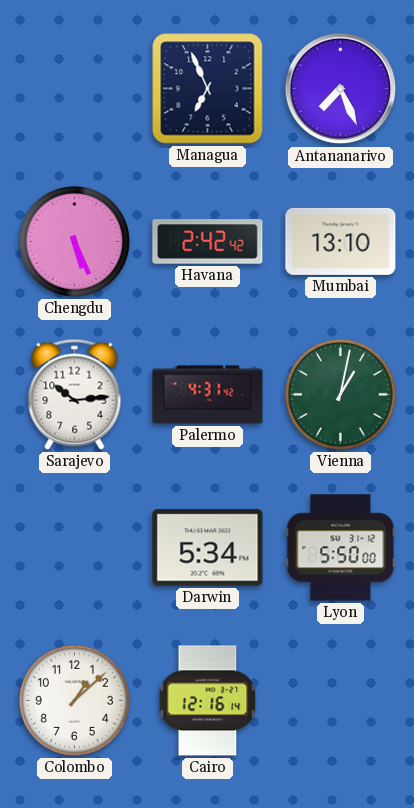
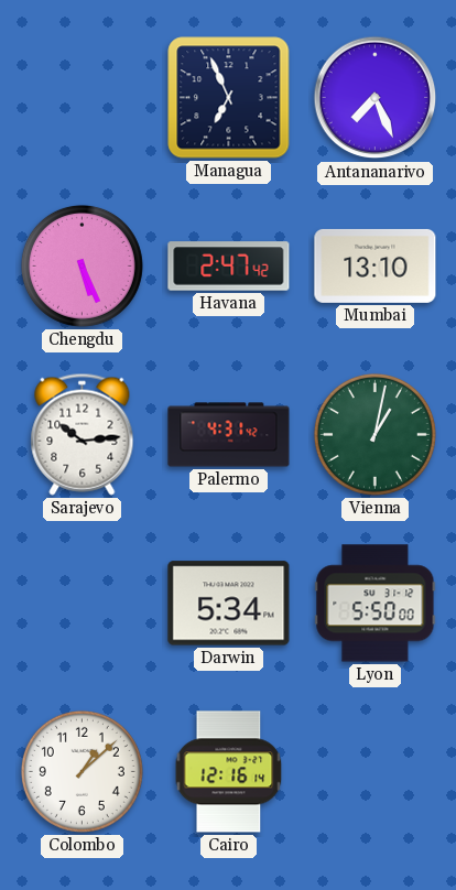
Havana: 2:42 -> 2:47
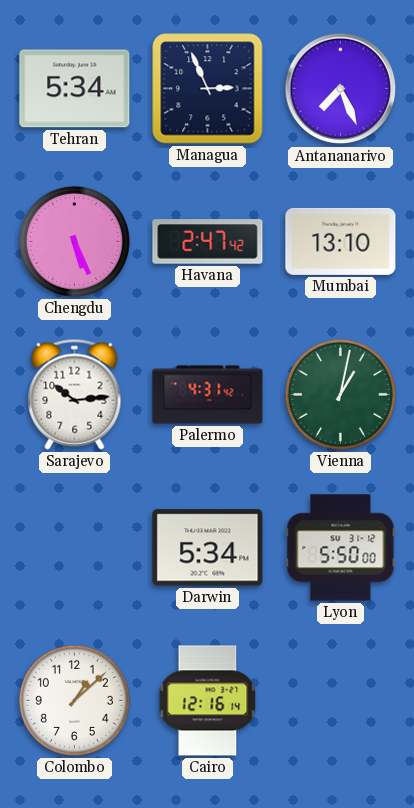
Tehran: none -> 5:34
Managua: 6:56 -> 2:56
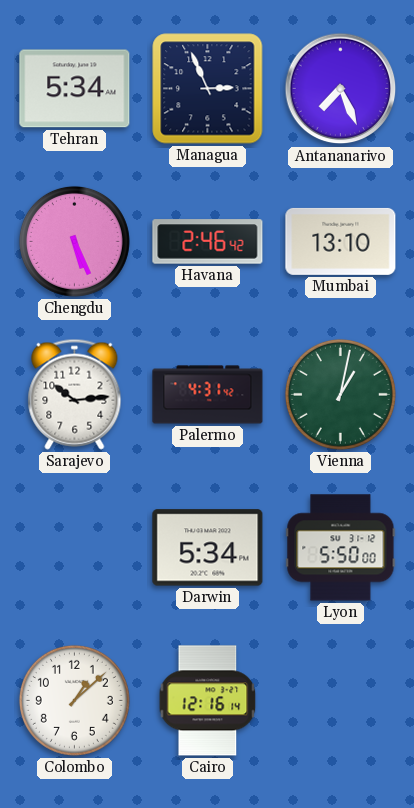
Havana: 2:47 -> 2:46
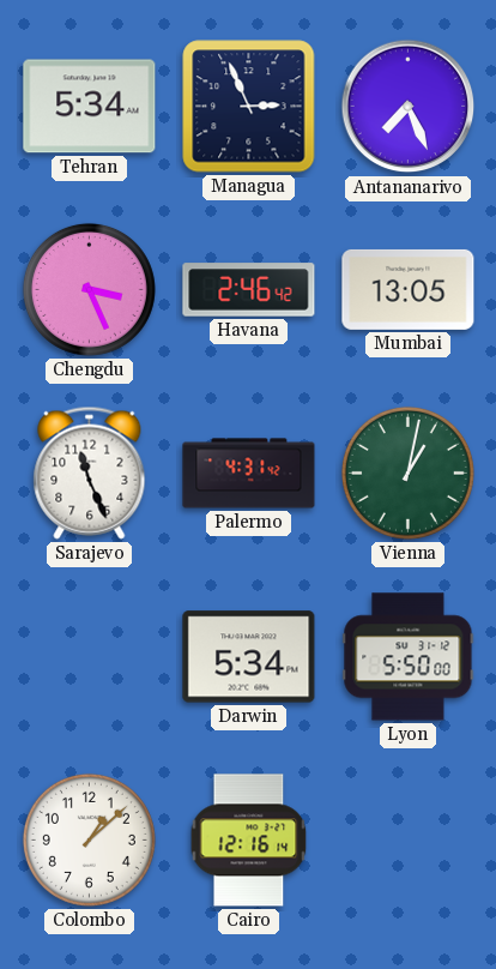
Chengdu: 5:26 -> 3:26
Mumbai: 13:10 -> 13:05
Sarajevo: 10:14 -> 11:26
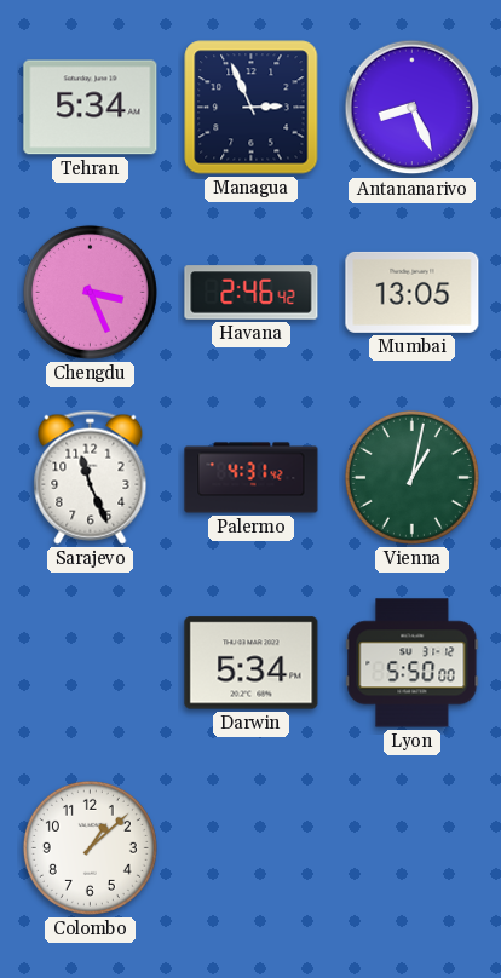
Antananarivo: 7:26 -> 8:26
Cairo: 12:16 -> none
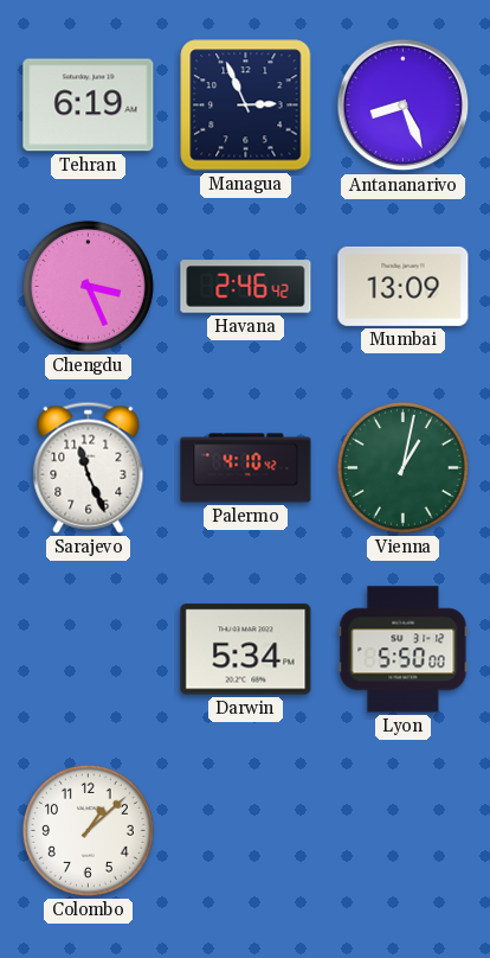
Tehran: 5:34 -> 6:19
Mumbai: 13:05 -> 13:09
Palermo: 4:31 -> 4:10
